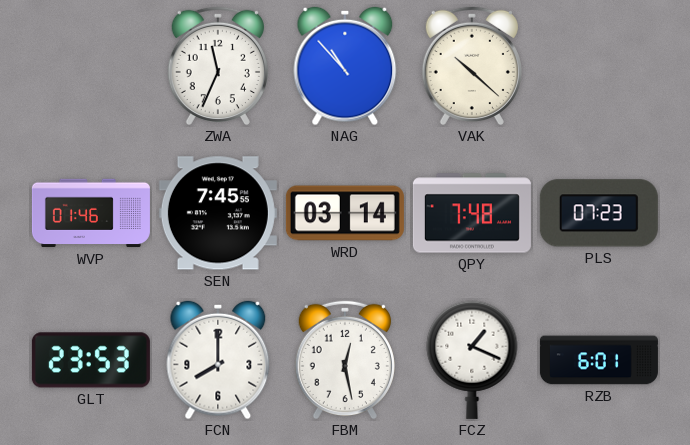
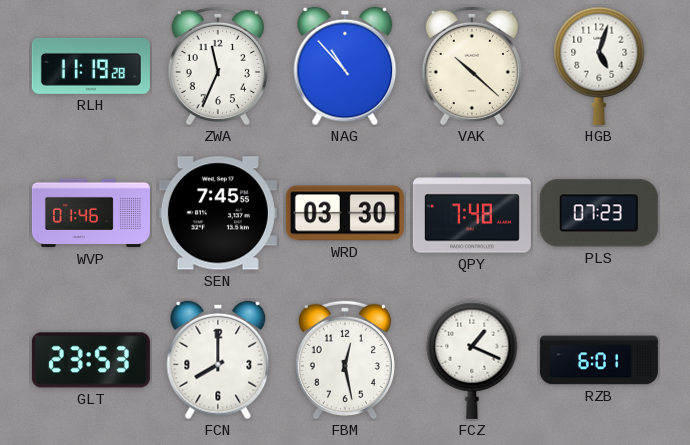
RLH: none -> 11:19
HGB: none -> 5:03
WRD: 03:14 -> 03:30
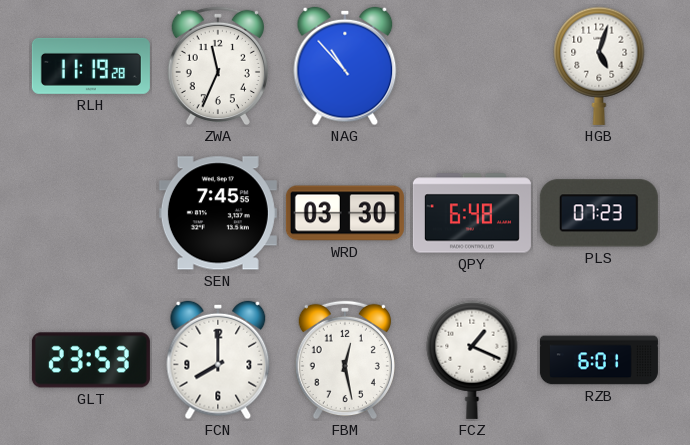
VAK: 10:22 -> none
WVP: 01:46 -> none
QPY: 7:48 -> 6:48
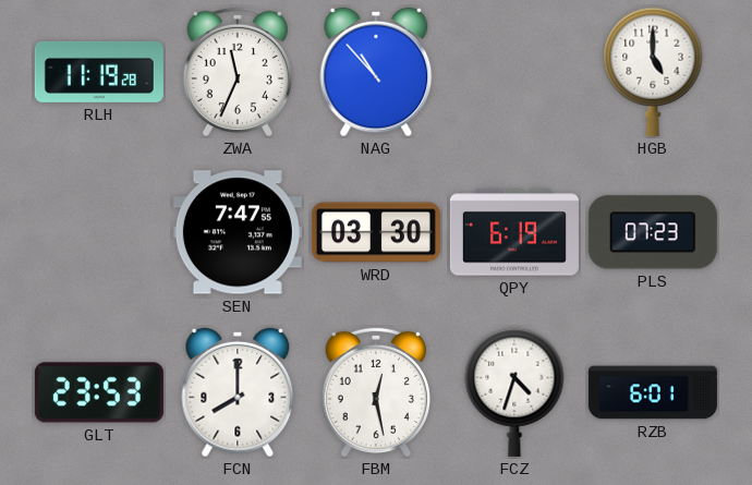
HGB: 5:03 -> 5:00
SEN: 7:45 -> 7:47
QPY: 6:48 -> 6:19
FCZ: 1:19 -> 4:33
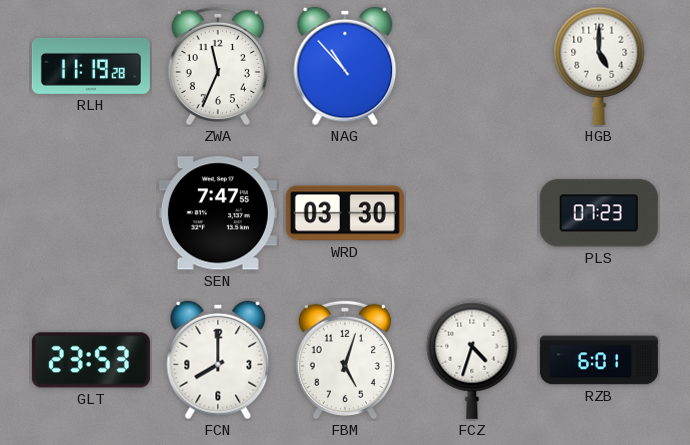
QPY: 6:19 -> none
FBM: 12:28 -> 5:03
